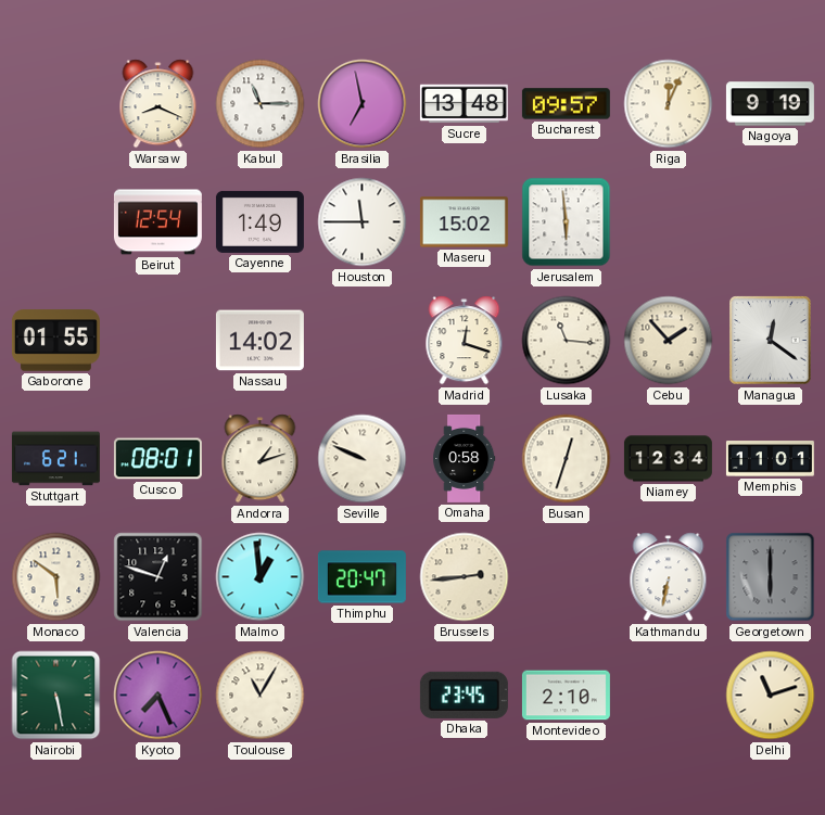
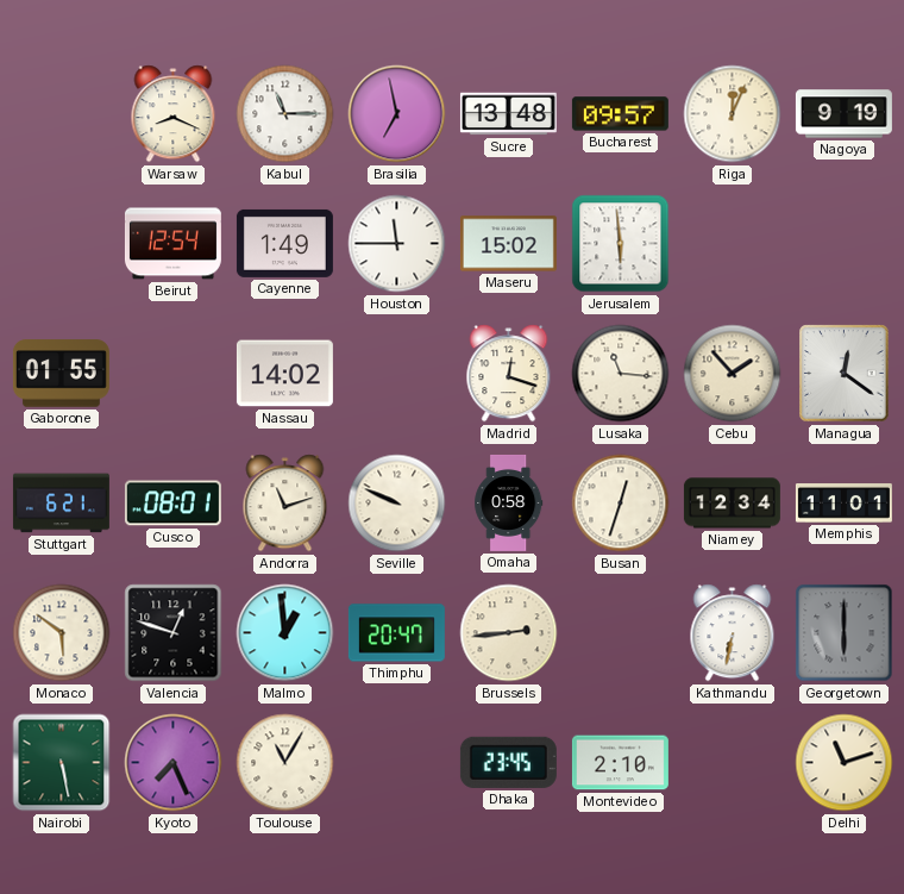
Andorra: 1:12 -> 11:12
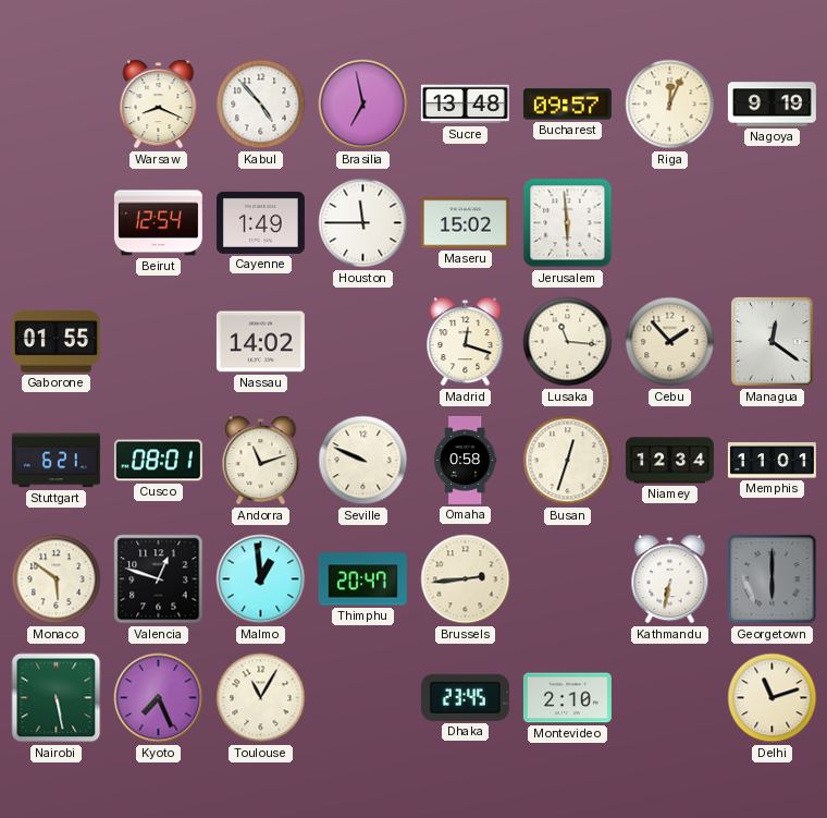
Kabul: 11:15 -> 4:53
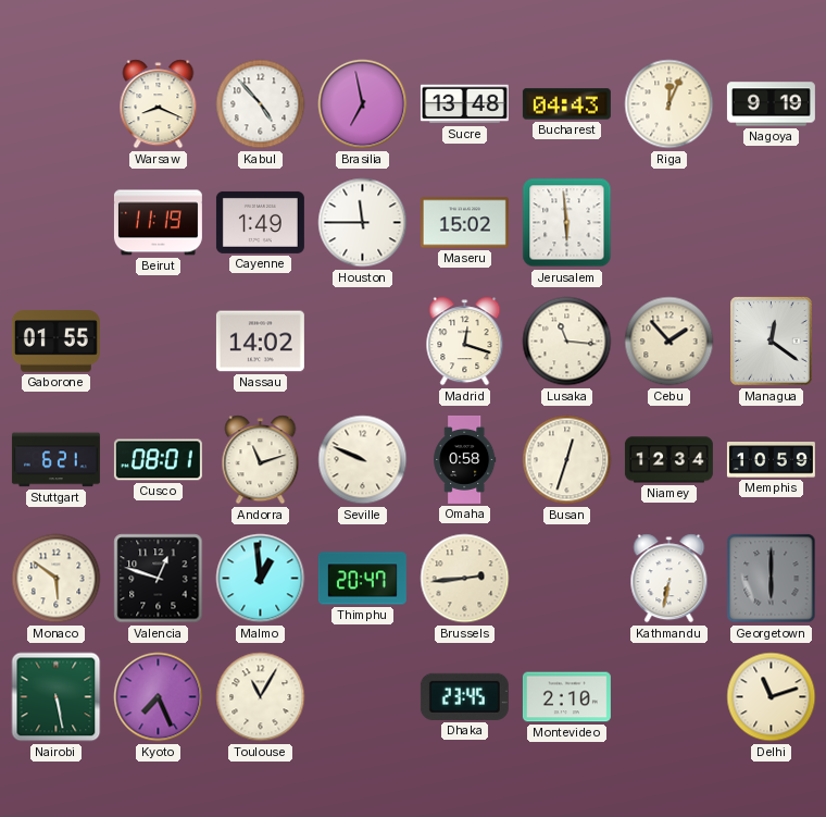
Bucharest: 09:57 -> 04:43
Beirut: 12:54 -> 11:19
Memphis: 11:01 -> 10:59
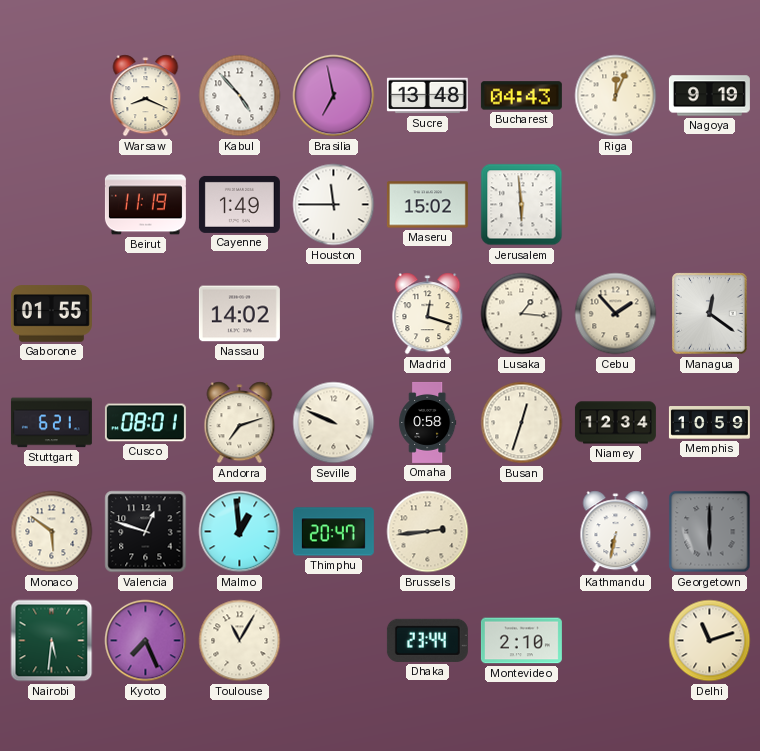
Lusaka: 11:16 -> 1:16
Andorra: 11:12 -> 7:12
Nairobi: 5:28 -> 5:31
Dhaka: 23:45 -> 23:44
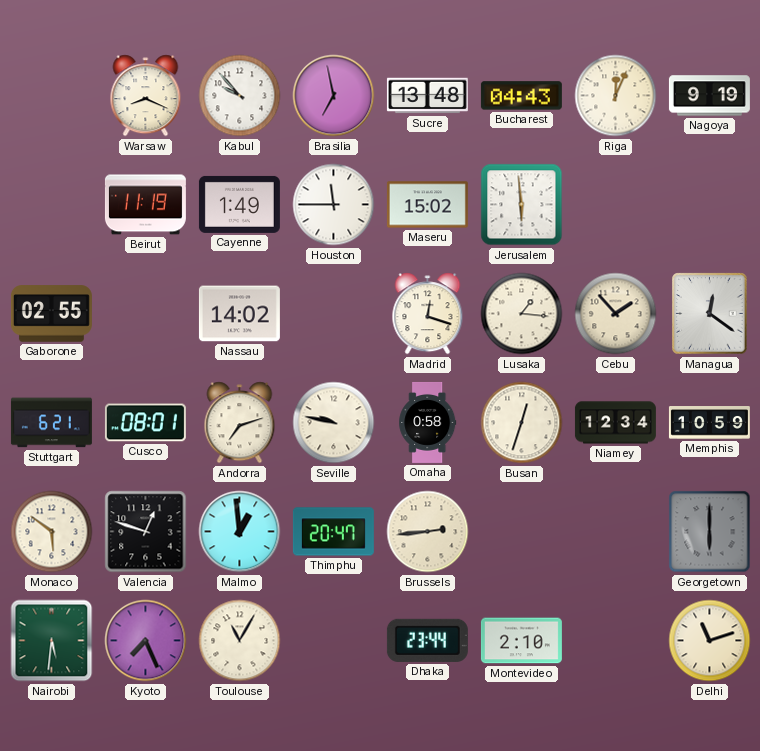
Kabul: 4:53 -> 9:53
Gaborone: 01:55 -> 02:55
Seville: 9:49 -> 9:47
Kathmandu: 6:32 -> none
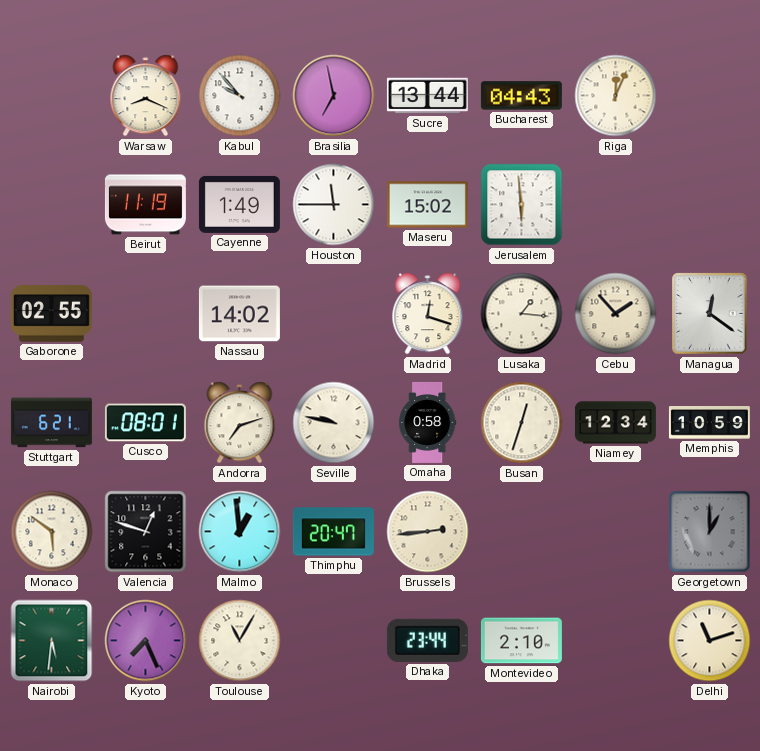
Sucre: 13:48 -> 13:44
Nagoya: 9:19 -> none
Georgetown: 6:00 -> 1:00
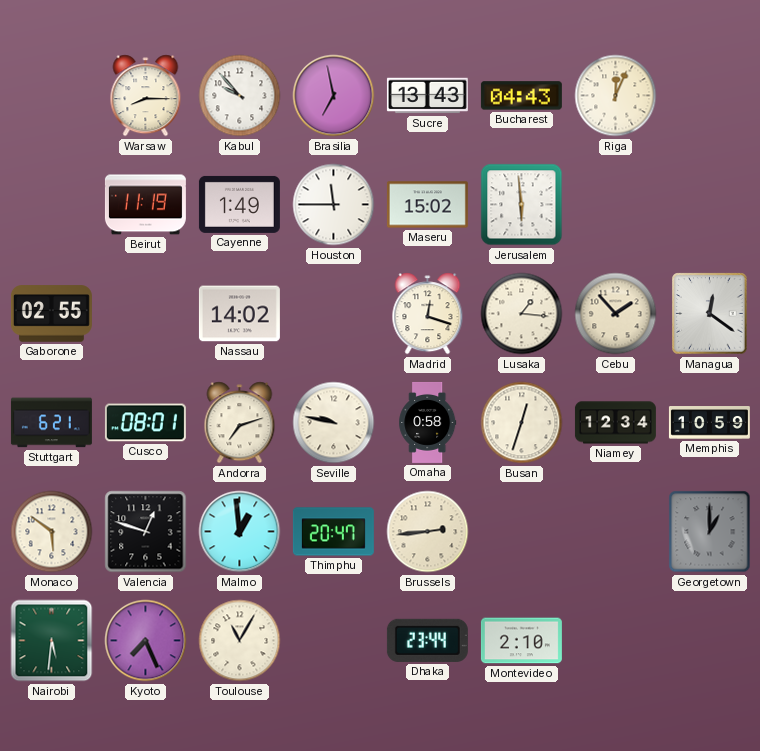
Warsaw: 8:19 -> 8:15
Sucre: 13:44 -> 13:43
Delhi: 11:12 -> none
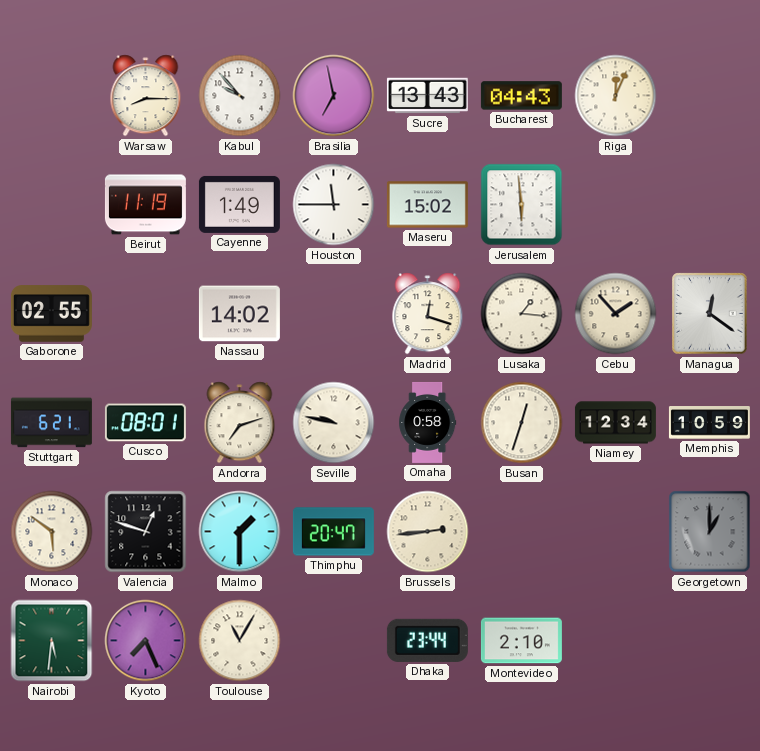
Malmo: 12:59 -> 1:30
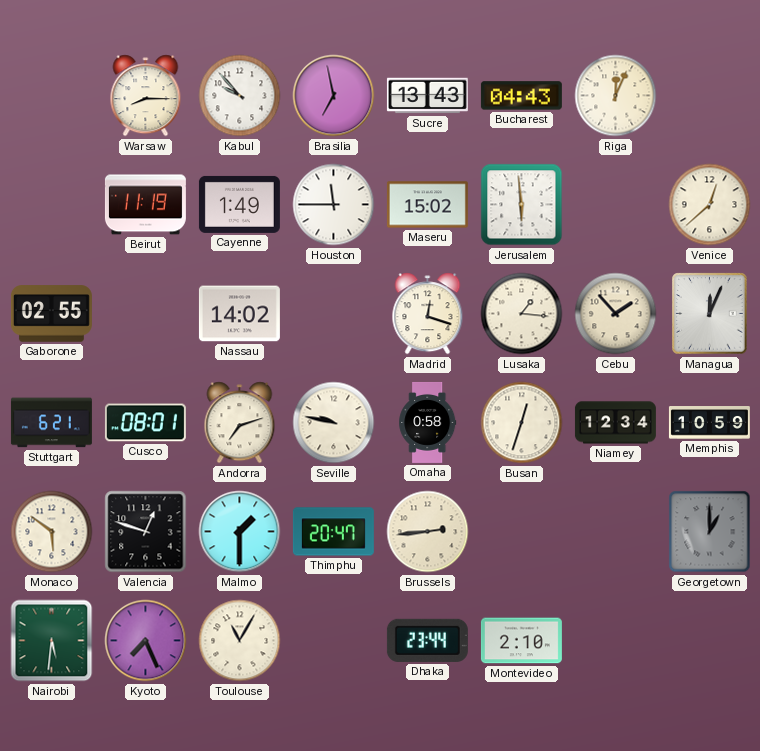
Venice: none -> 12:38
Managua: 12:21 -> 12:04
